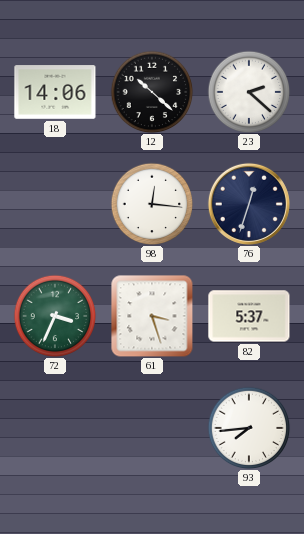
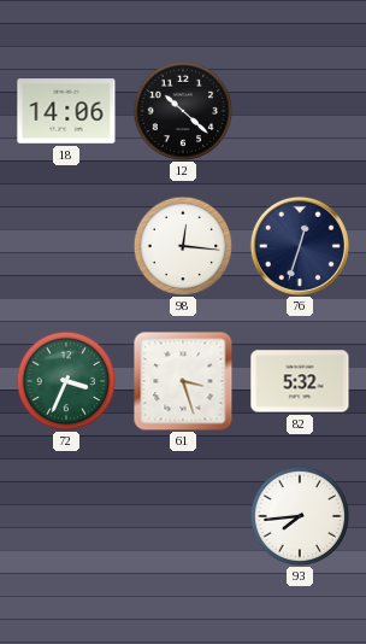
23: 2:22 -> none
82: 5:37 -> 5:32
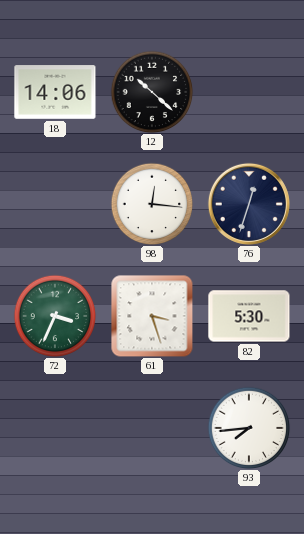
82: 5:32 -> 5:30
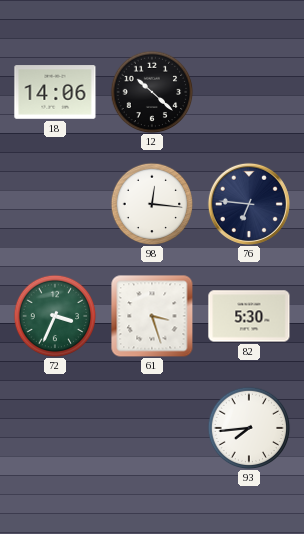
76: 12:33 -> 6:46
